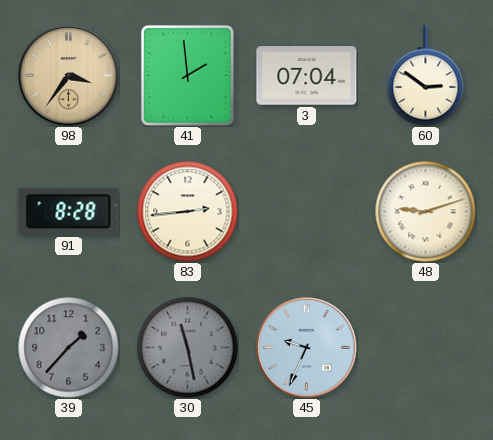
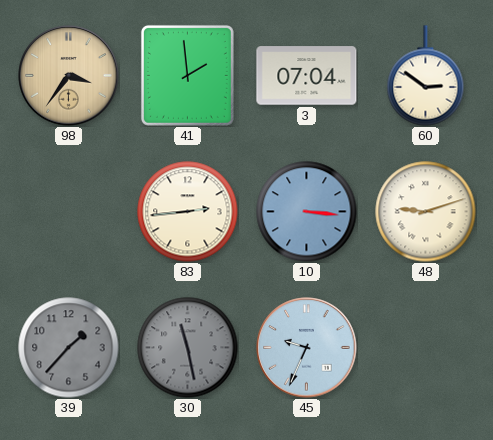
91: 8:28 -> none
10: none -> 3:16
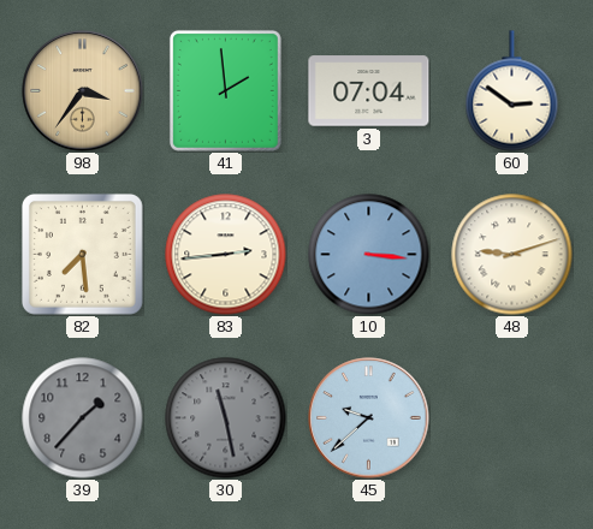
82: none -> 7:29
45: 9:34 -> 9:38
